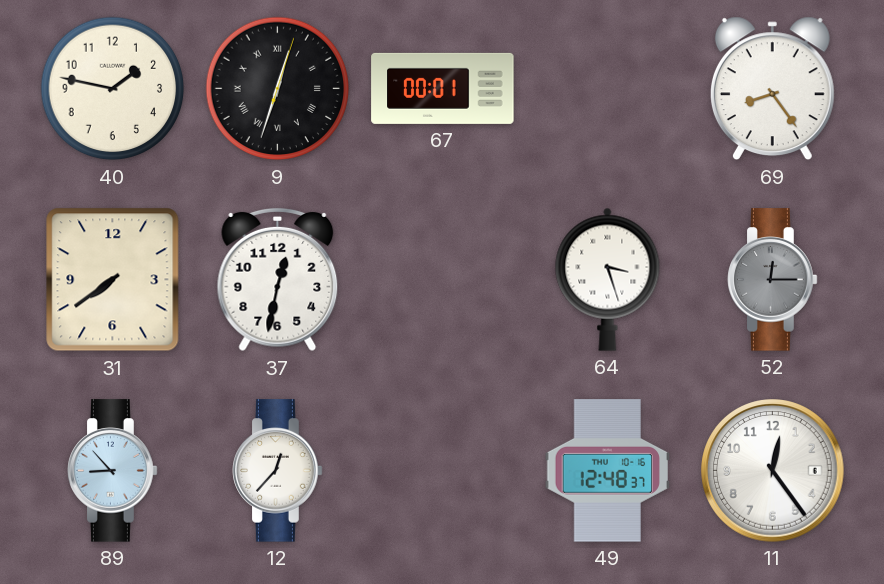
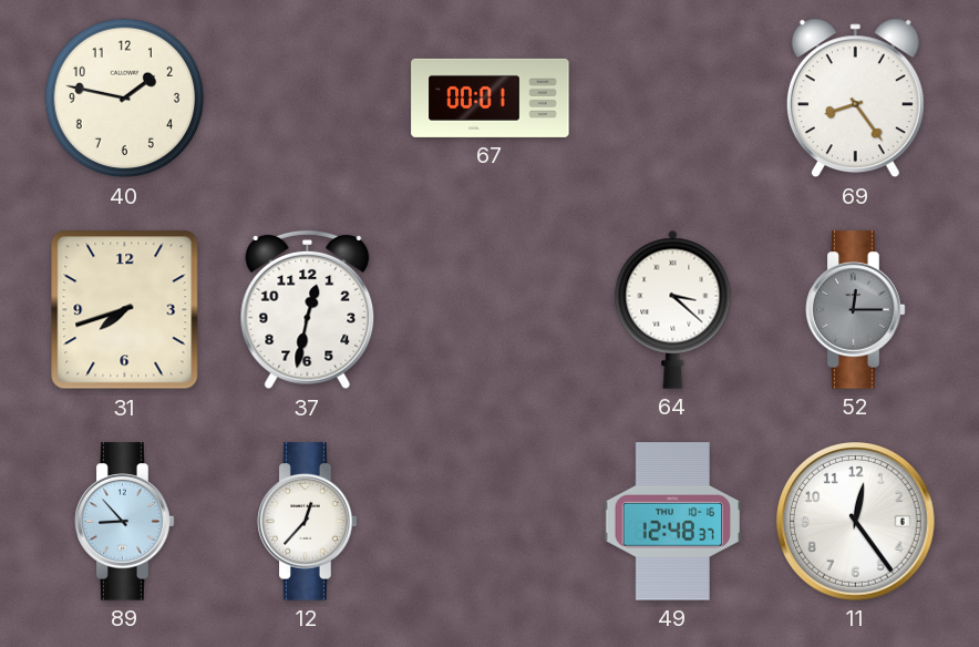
9: 12:33 -> none
31: 7:39 -> 7:42
64: 3:27 -> 3:22
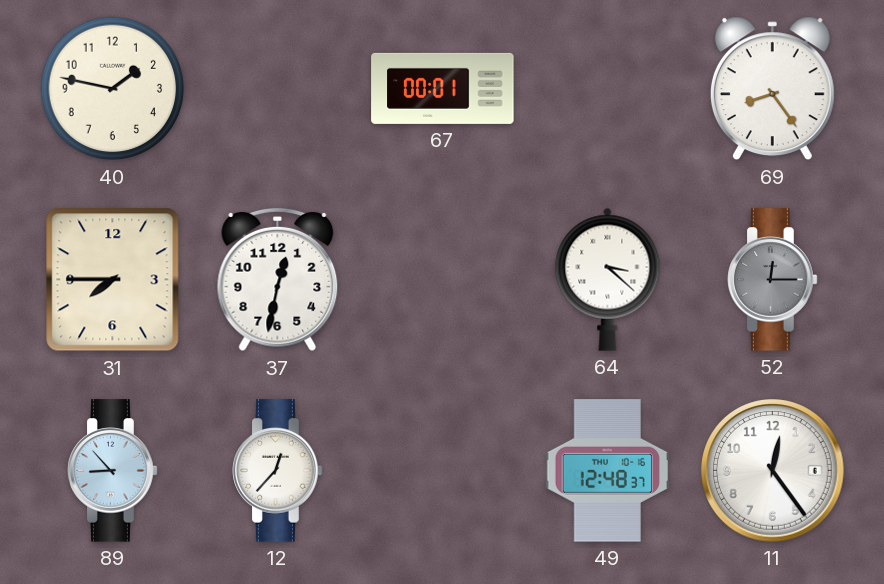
31: 7:42 -> 7:45
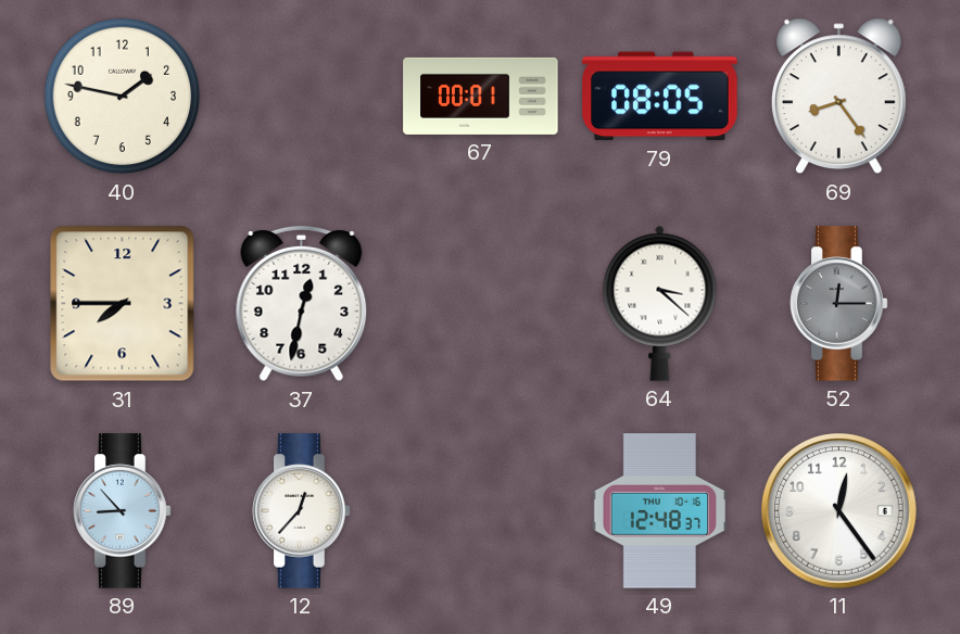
79: none -> 08:05
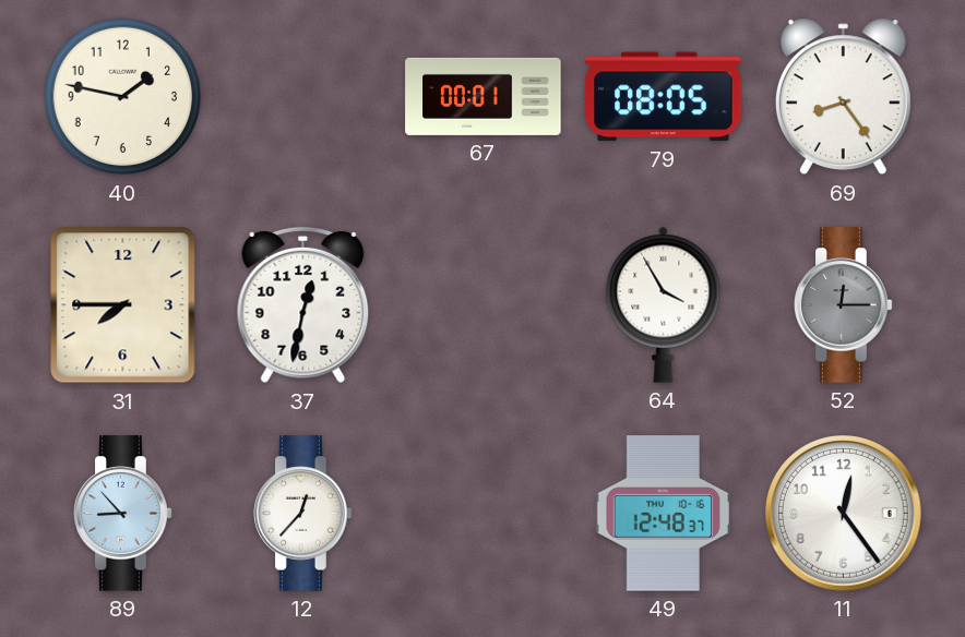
64: 3:22 -> 3:55
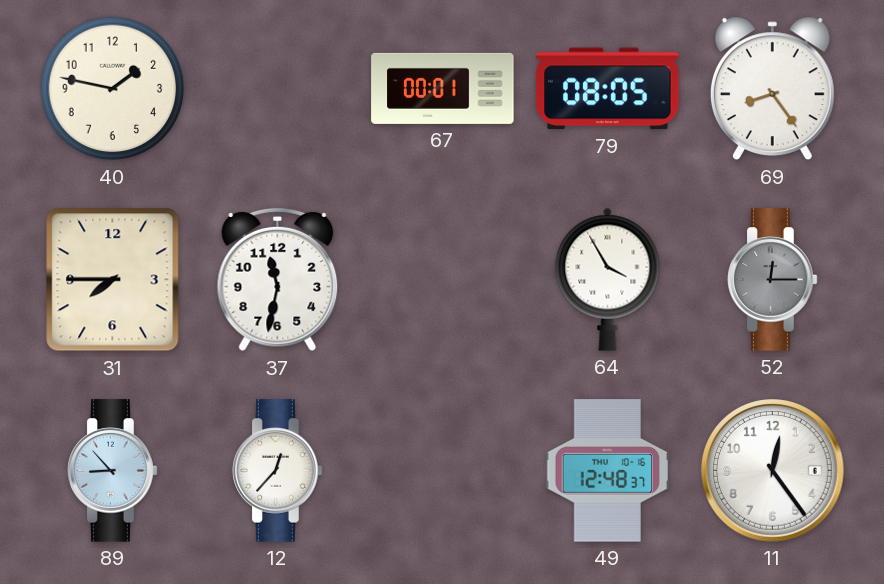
37: 12:32 -> 11:32
